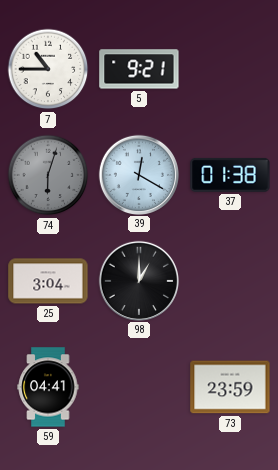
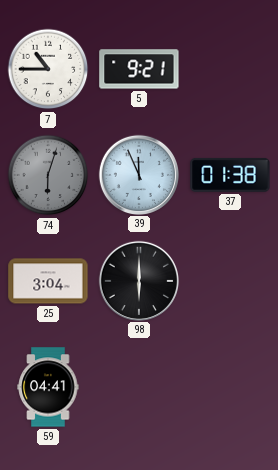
39: 12:20 -> 11:56
98: 1:00 -> 6:00
73: 23:59 -> none
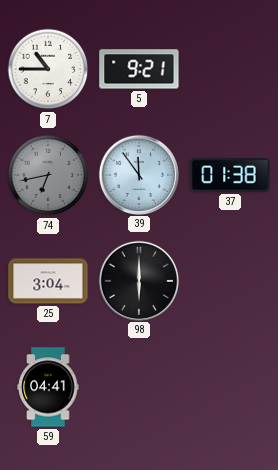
74: 6:03 -> 6:43
39: 11:56 -> 11:54
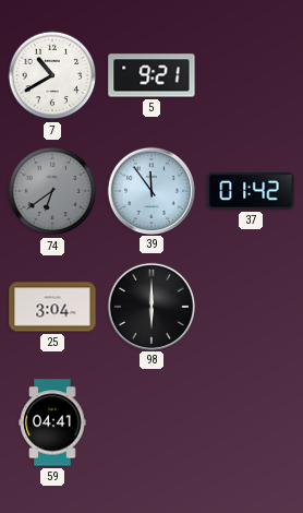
7: 10:45 -> 10:40
74: 6:43 -> 6:39
37: 01:38 -> 01:42
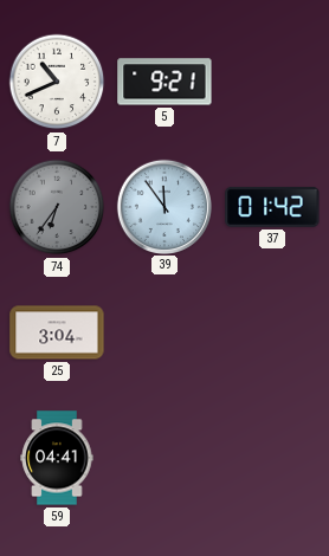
7: 10:40 -> 10:41
74: 6:39 -> 6:36
98: 6:00 -> none
